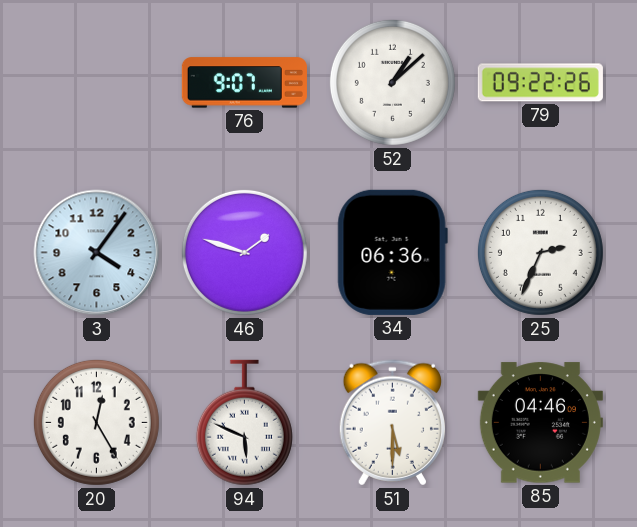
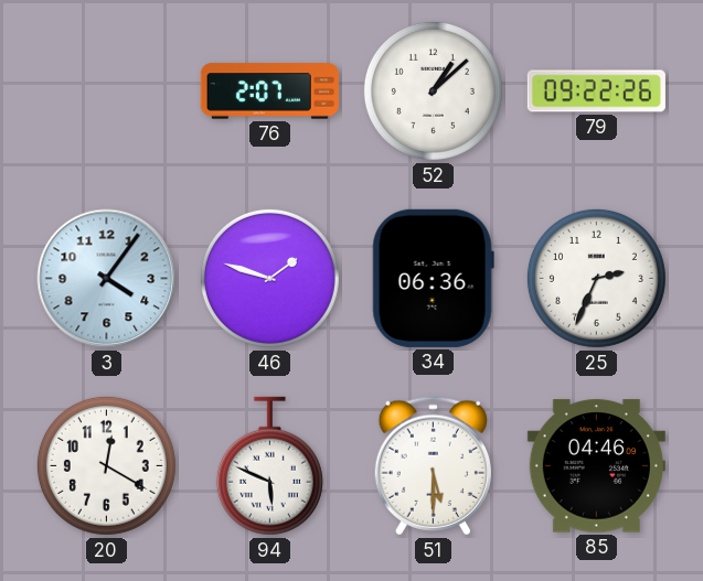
76: 9:07 -> 2:07
20: 12:25 -> 12:20
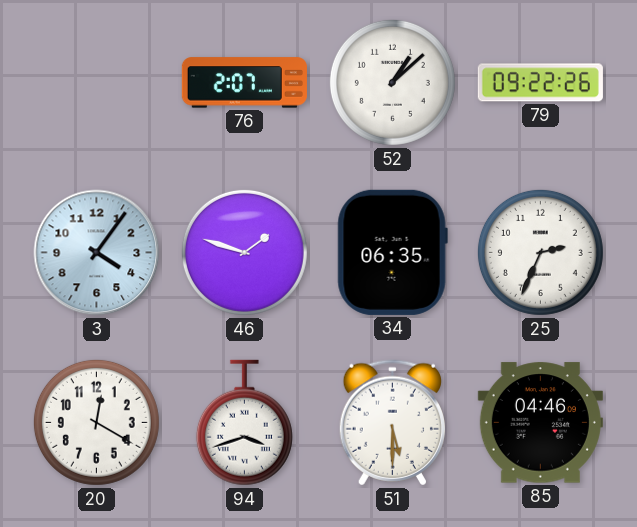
34: 06:36 -> 06:35
94: 5:49 -> 3:42
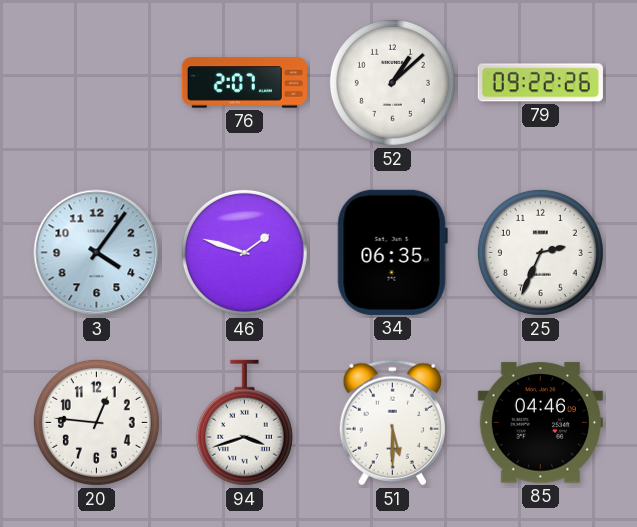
20: 12:20 -> 12:46
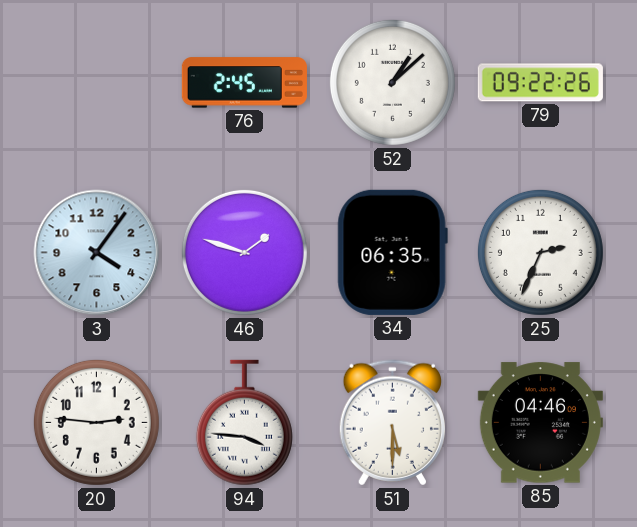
76: 2:07 -> 2:45
20: 12:46 -> 2:46
94: 3:42 -> 3:46
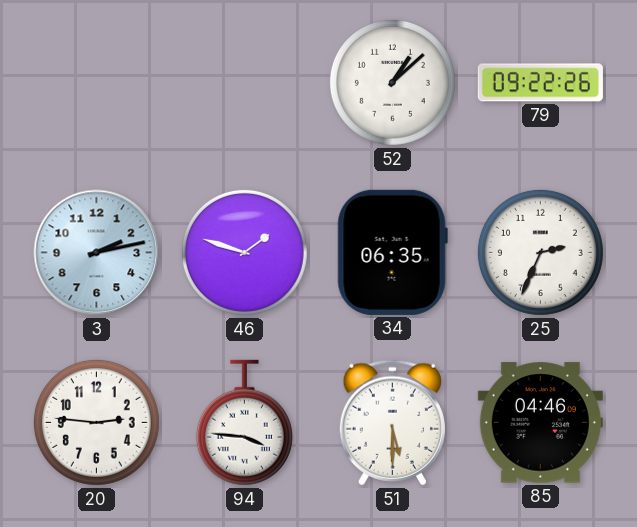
76: 2:45 -> none
3: 4:06 -> 2:13
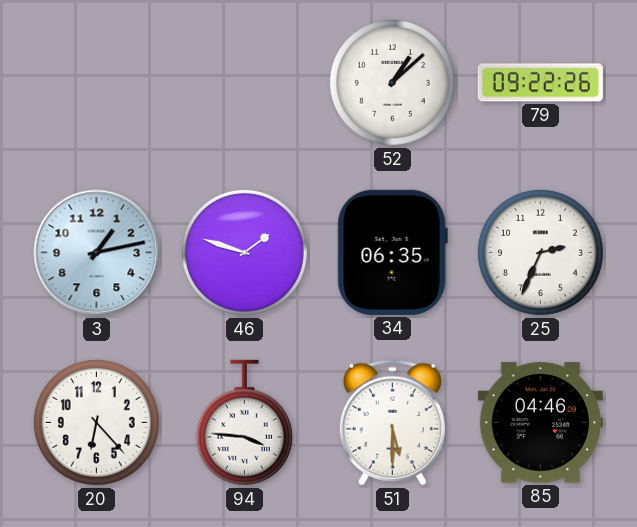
3: 2:13 -> 1:13
20: 2:46 -> 6:23
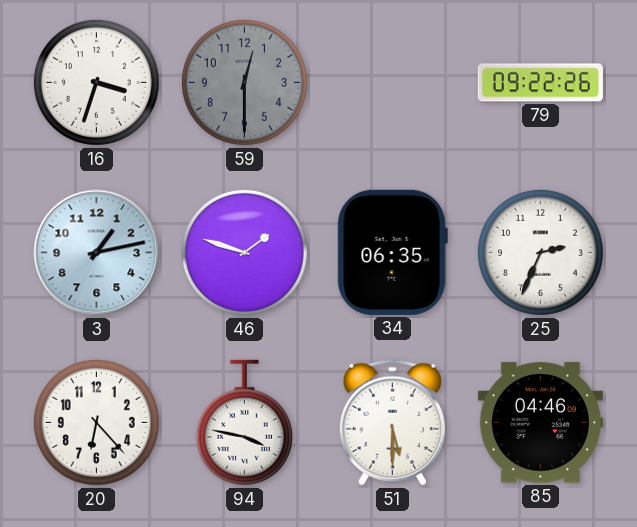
16: none -> 3:33
59: none -> 12:30
52: 1:08 -> none
94: 3:46 -> 3:47
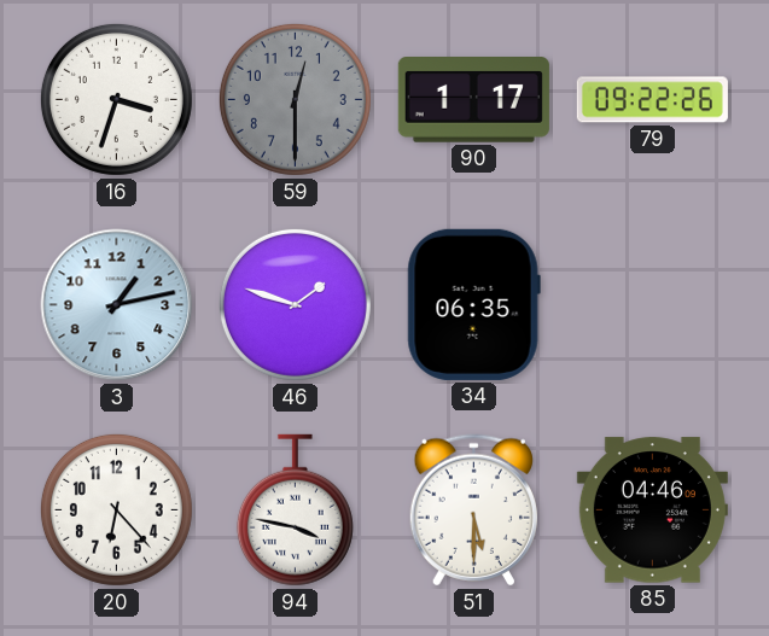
90: none -> 1:17
25: 2:34 -> none
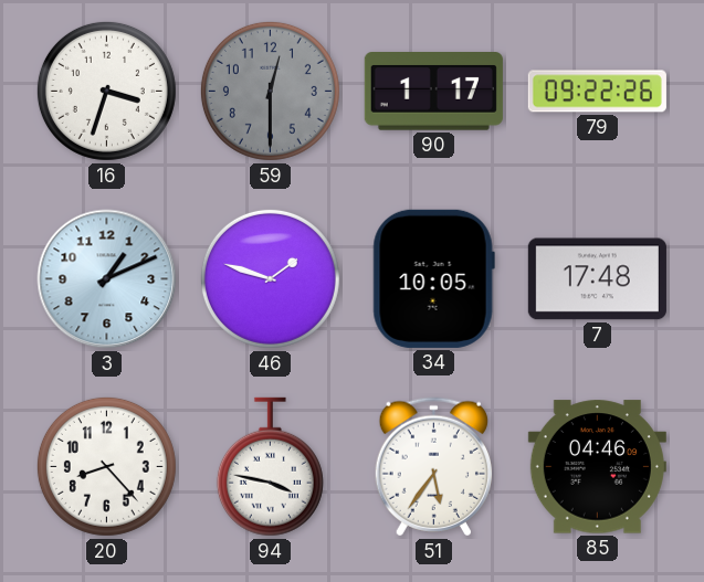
3: 1:13 -> 1:11
34: 06:35 -> 10:05
7: none -> 17:48
20: 6:23 -> 8:23
51: 5:30 -> 5:36
